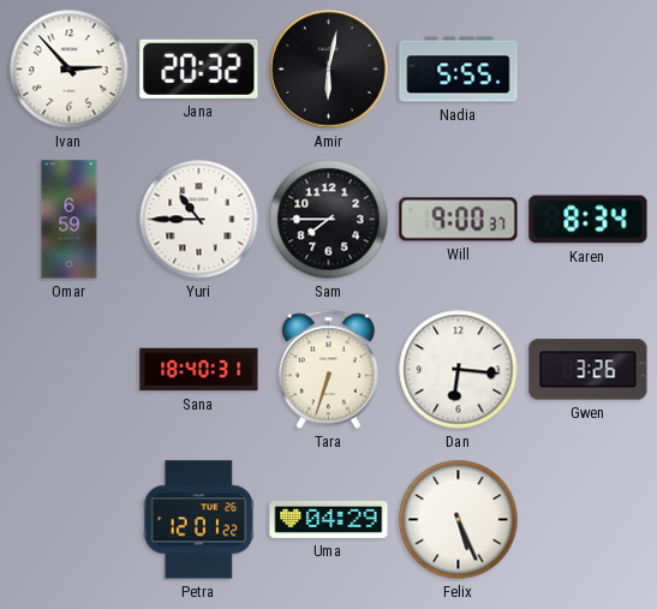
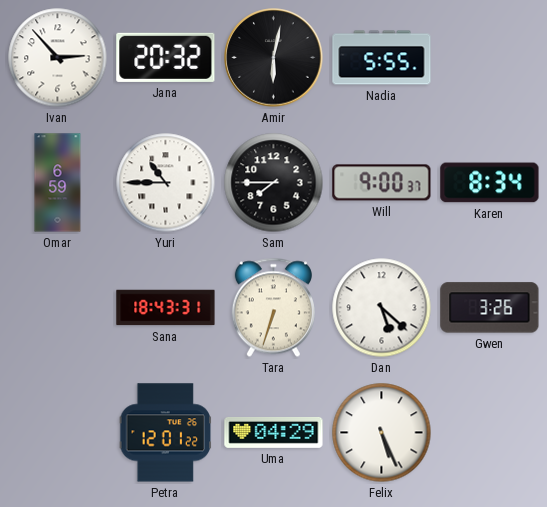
Sana: 18:40 -> 18:43
Dan: 6:16 -> 5:22
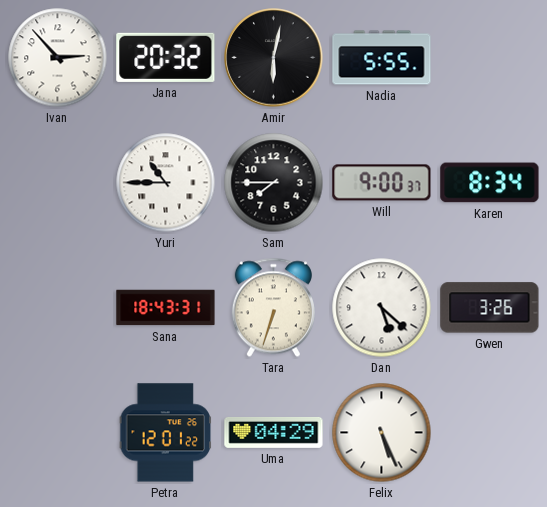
Omar: 6:59 -> none
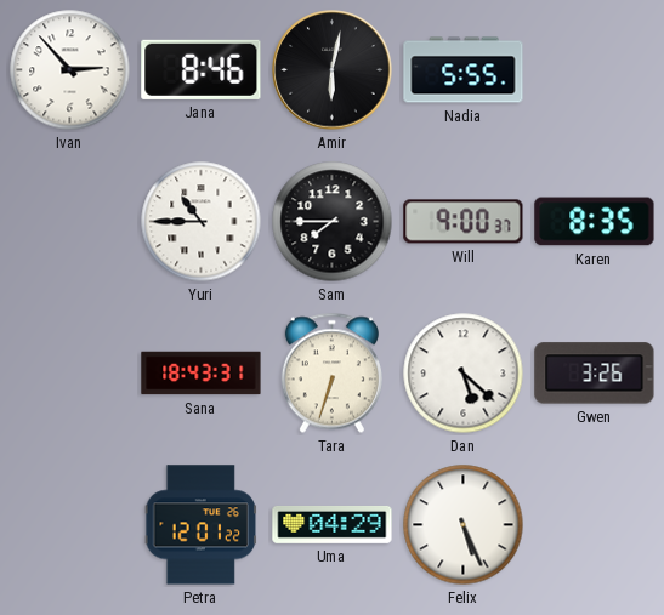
Jana: 20:32 -> 8:46
Karen: 8:34 -> 8:35
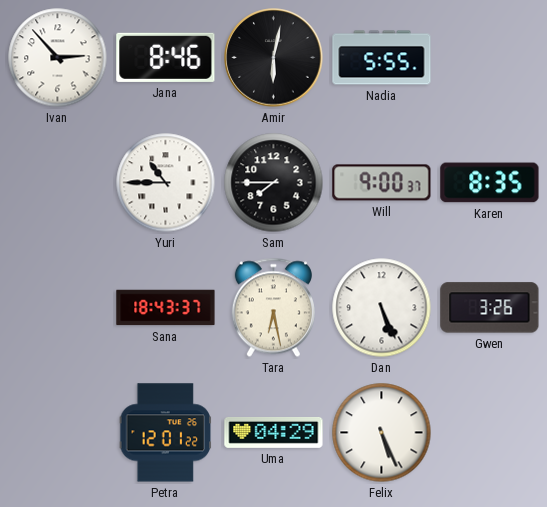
Sana: 18:43:31 -> 18:43:37
Tara: 6:33 -> 6:28
Dan: 5:22 -> 5:26
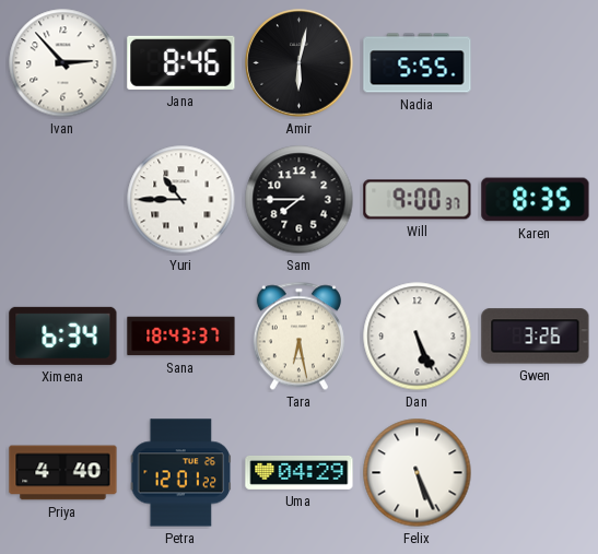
Ximena: none -> 6:34
Priya: none -> 4:40
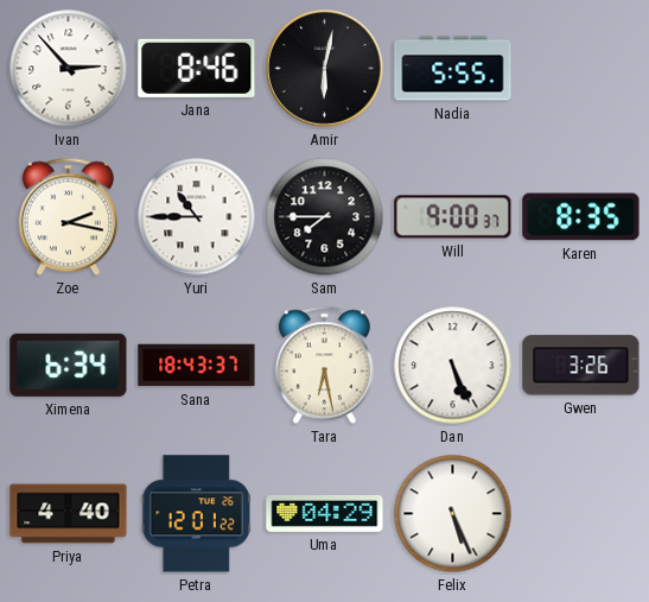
Zoe: none -> 2:17
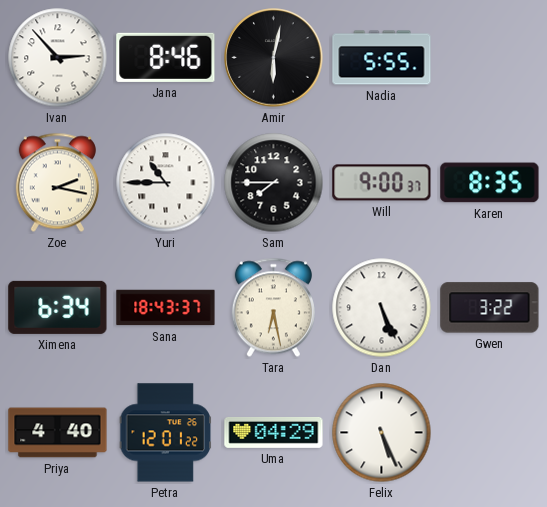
Gwen: 3:26 -> 3:22
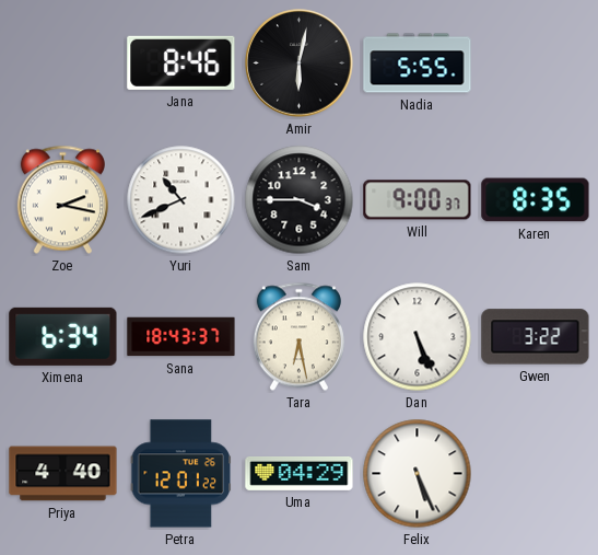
Ivan: 2:53 -> none
Yuri: 10:45 -> 10:41
Sam: 7:45 -> 3:45
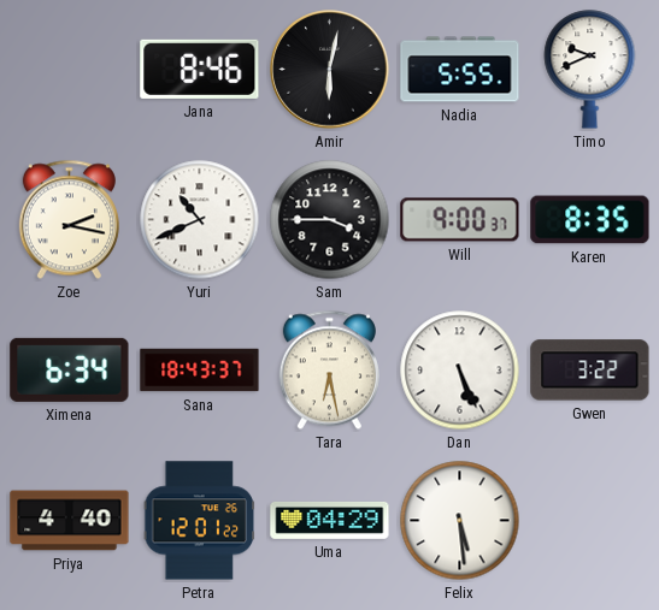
Timo: none -> 9:41
Felix: 5:26 -> 5:29
